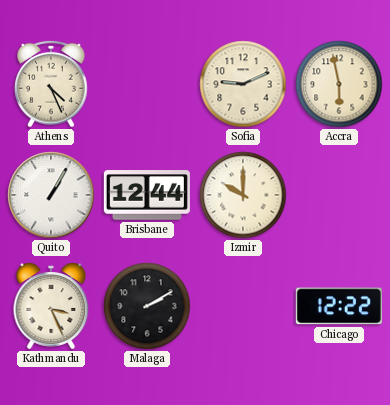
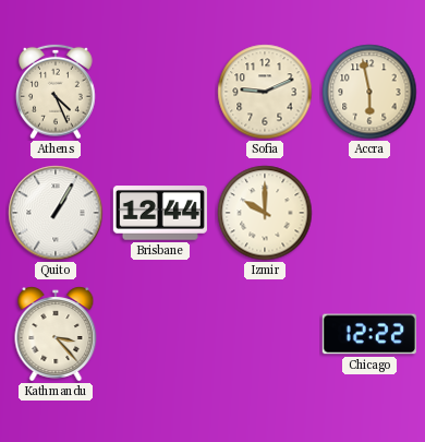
Kathmandu: 3:26 -> 3:23
Malaga: 2:10 -> none
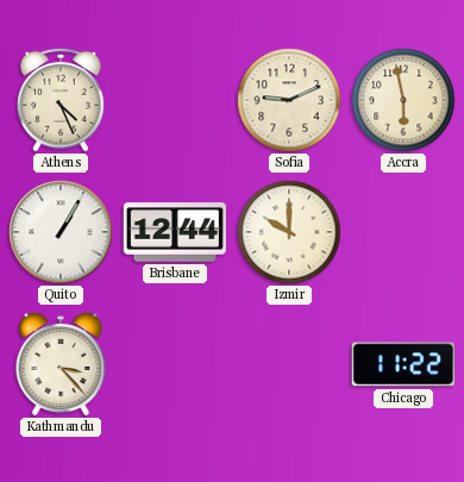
Chicago: 12:22 -> 11:22
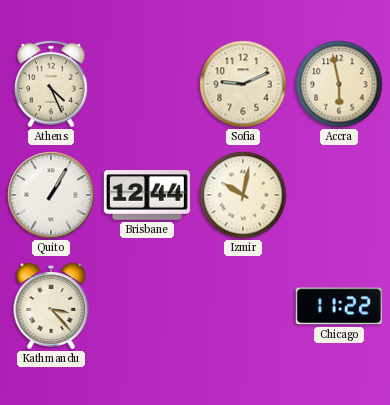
Izmir: 10:00 -> 10:02
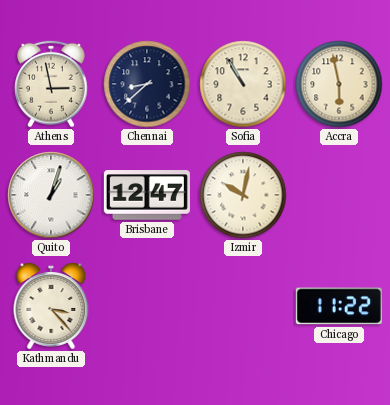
Athens: 4:26 -> 2:58
Chennai: none -> 8:38
Sofia: 9:11 -> 10:55
Quito: 1:05 -> 1:03
Brisbane: 12:44 -> 12:47
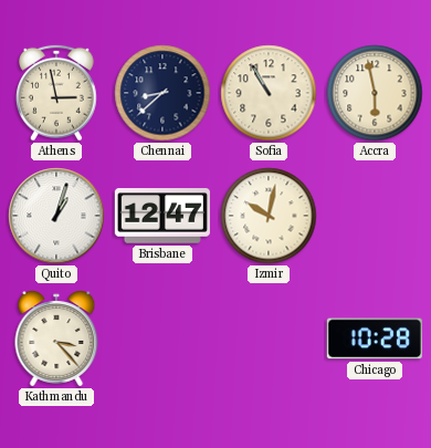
Chicago: 11:22 -> 10:28
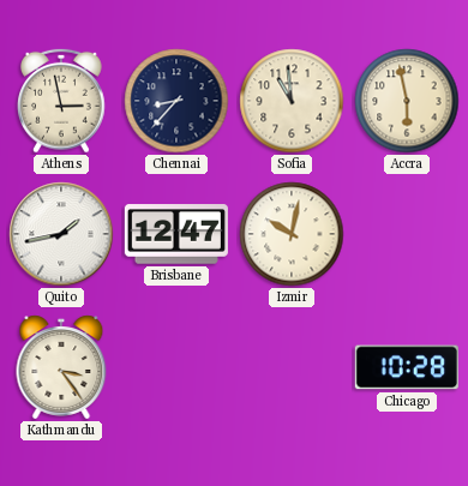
Chennai: 8:38 -> 8:37
Sofia: 10:55 -> 10:59
Quito: 1:03 -> 1:43
Kathmandu: 3:23 -> 3:24
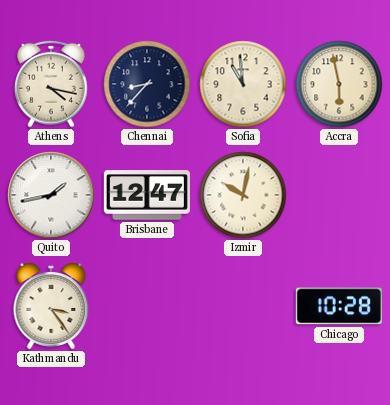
Athens: 2:58 -> 4:17
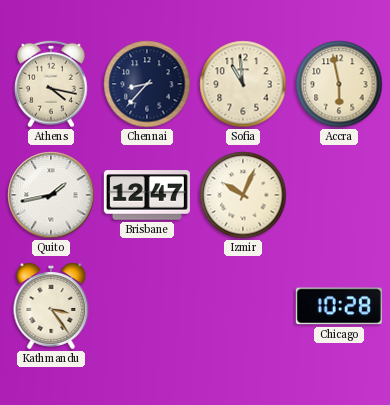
Izmir: 10:02 -> 10:04
